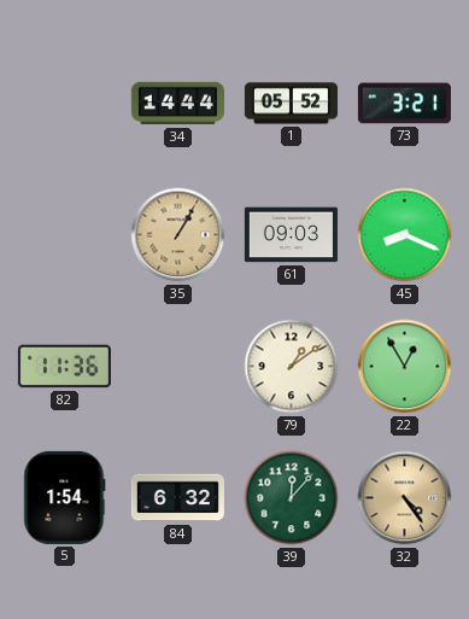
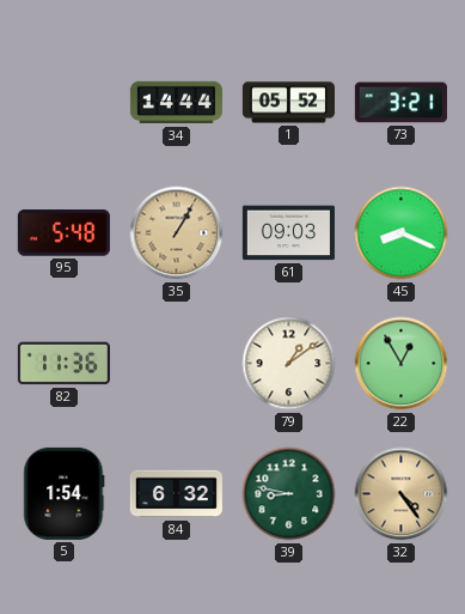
95: none -> 5:48
39: 12:07 -> 8:47
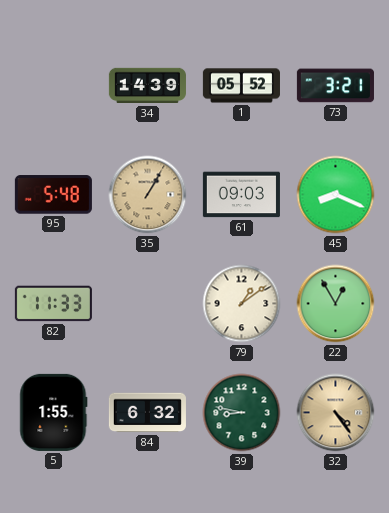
34: 14:44 -> 14:39
82: 11:36 -> 11:33
5: 1:54 -> 1:55
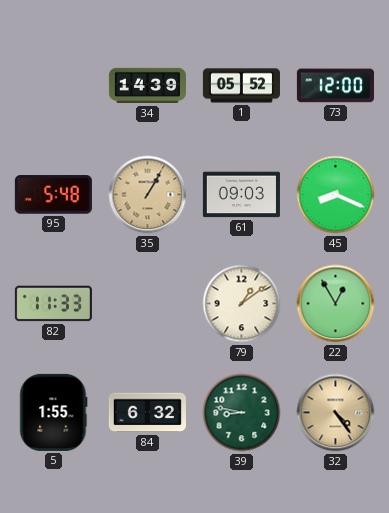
73: 3:21 -> 12:00
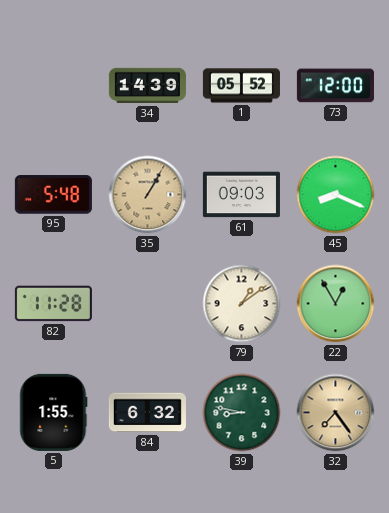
82: 11:33 -> 11:28
32: 4:24 -> 7:24
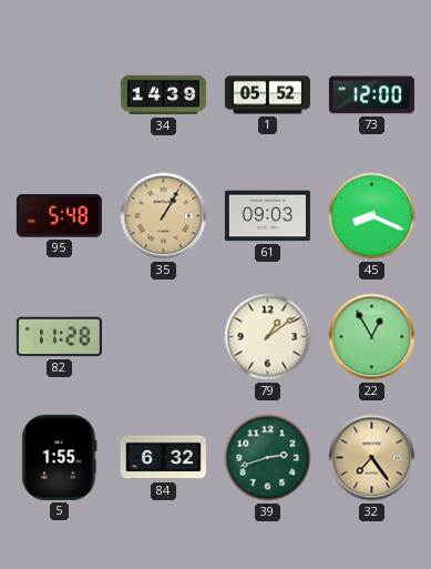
39: 8:47 -> 2:42
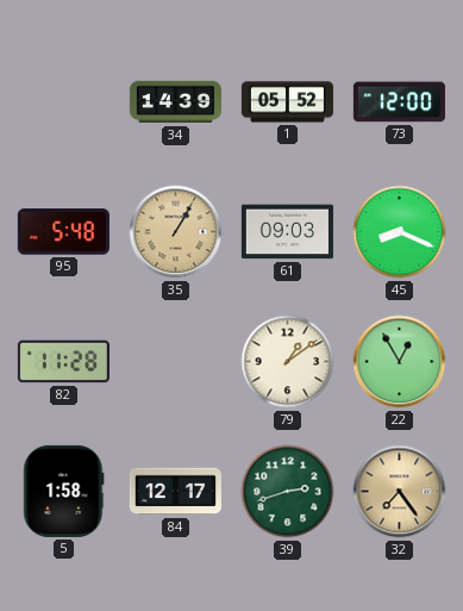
5: 1:55 -> 1:58
84: 6:32 -> 12:17
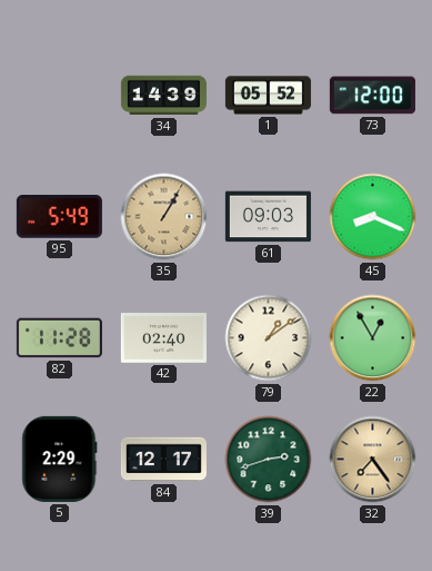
95: 5:48 -> 5:49
42: none -> 02:40
5: 1:58 -> 2:29
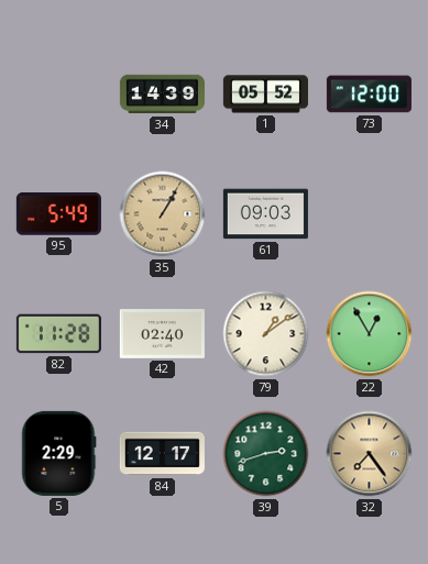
45: 8:19 -> none
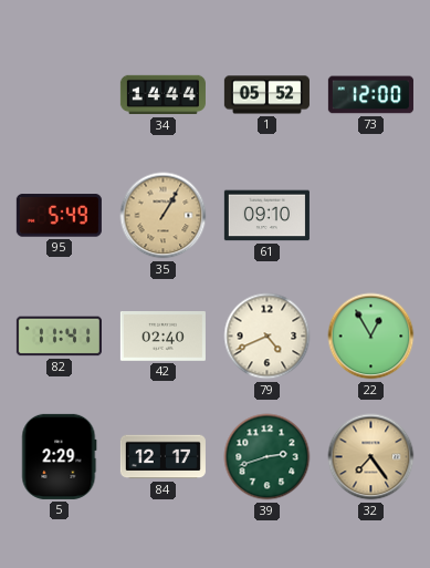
34: 14:39 -> 14:44
61: 09:03 -> 09:10
82: 11:28 -> 11:41
79: 1:09 -> 4:41
